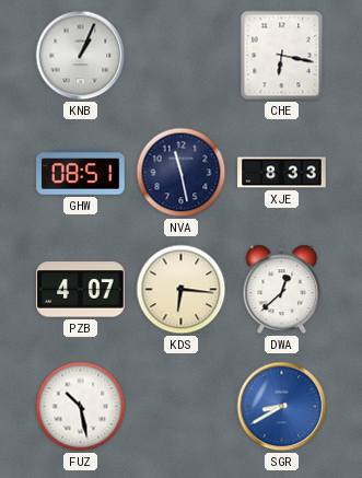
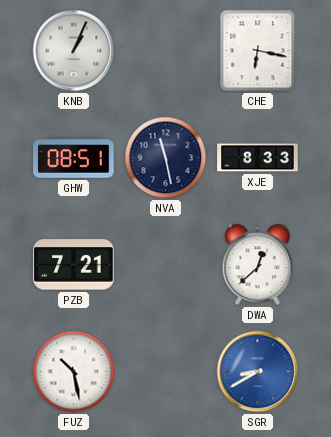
PZB: 4:07 -> 7:21
KDS: 6:16 -> none
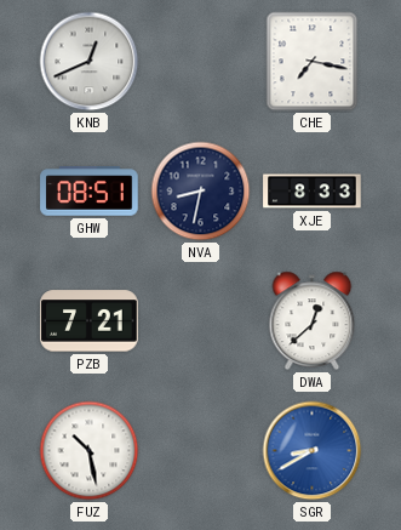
KNB: 1:04 -> 12:41
CHE: 6:17 -> 7:17
NVA: 11:28 -> 8:32
